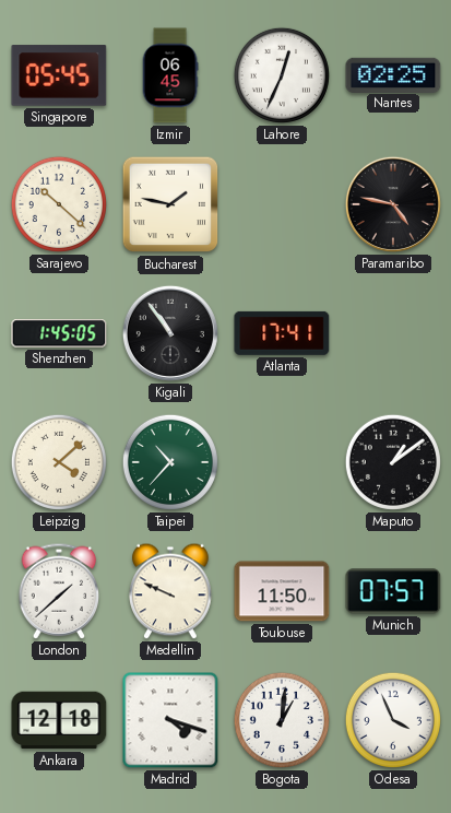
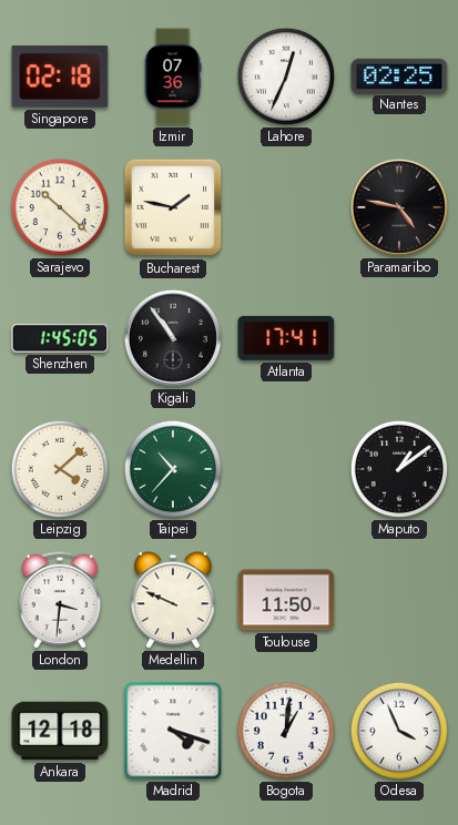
Singapore: 05:45 -> 02:18
Izmir: 06:45 -> 07:36
London: 1:38 -> 3:31
Munich: 07:57 -> none
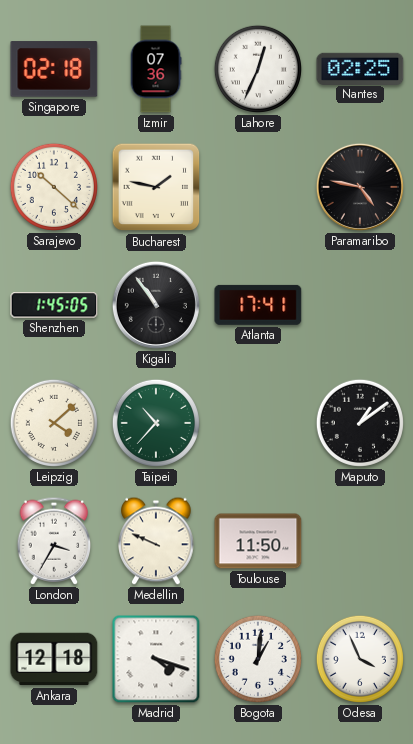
London: 3:31 -> 3:35
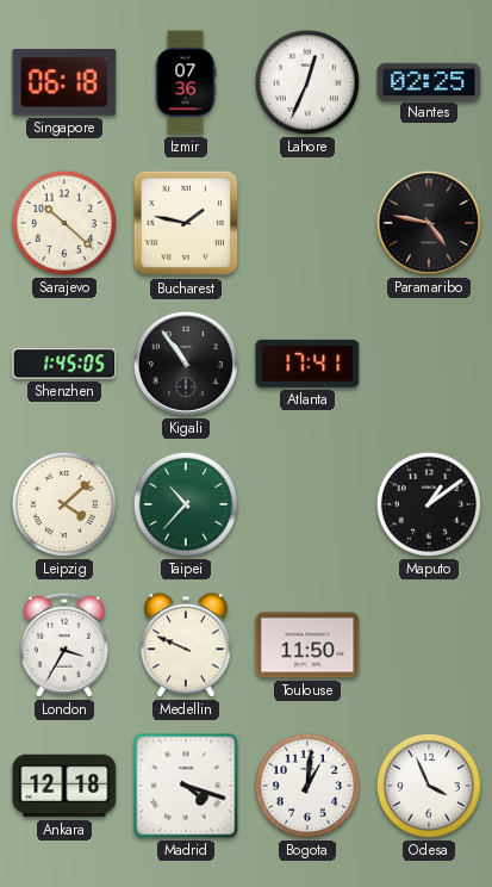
Singapore: 02:18 -> 06:18
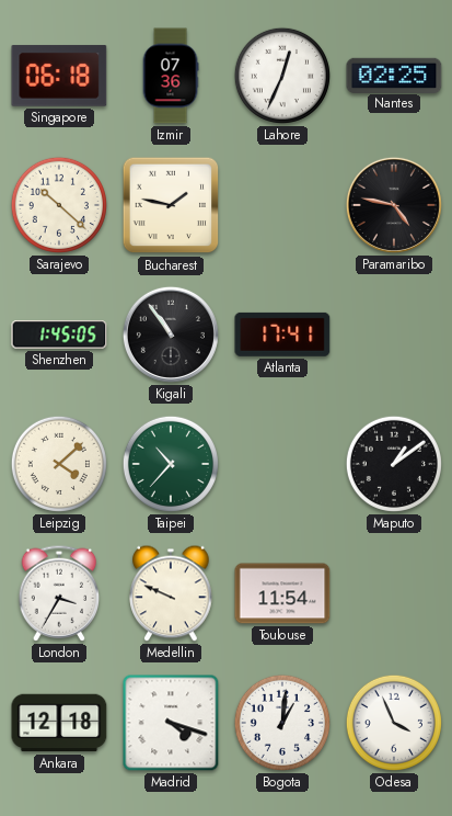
Toulouse: 11:50 -> 11:54
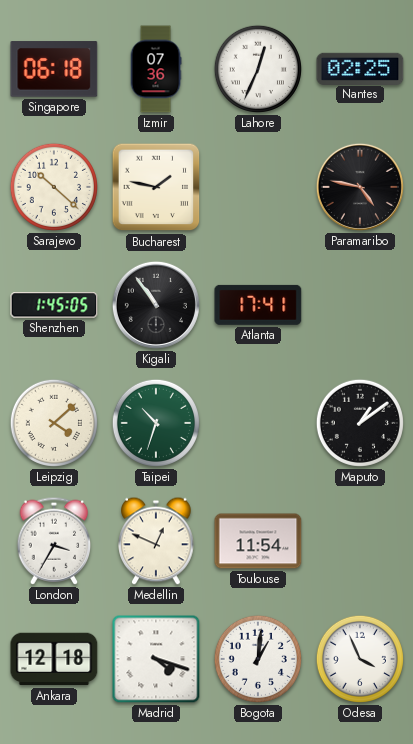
Taipei: 10:37 -> 10:33
Medellin: 9:49 -> 12:49
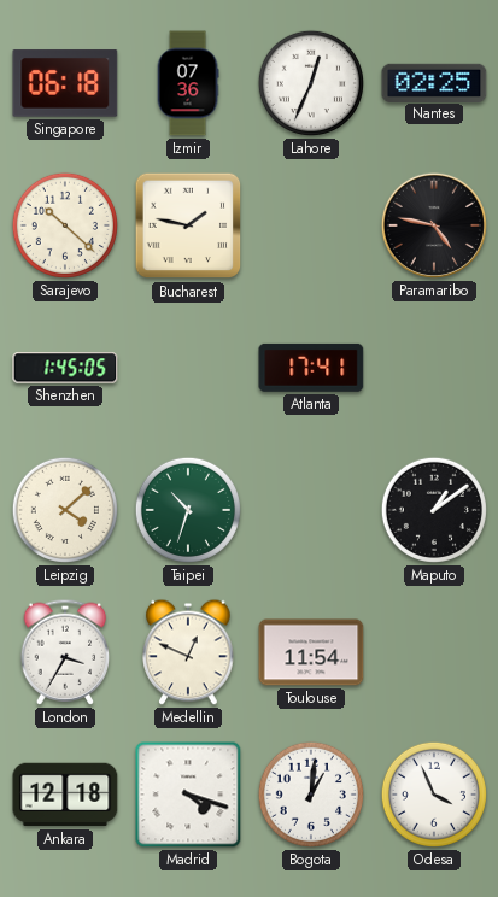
Kigali: 10:54 -> none
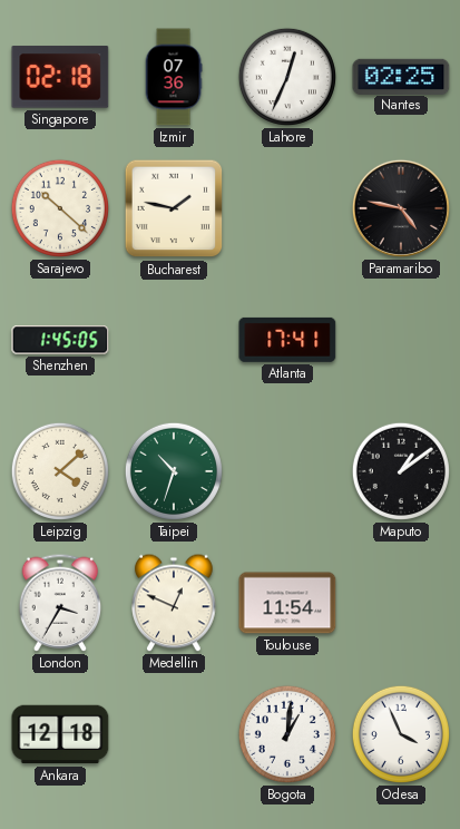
Singapore: 06:18 -> 02:18
Madrid: 4:18 -> none
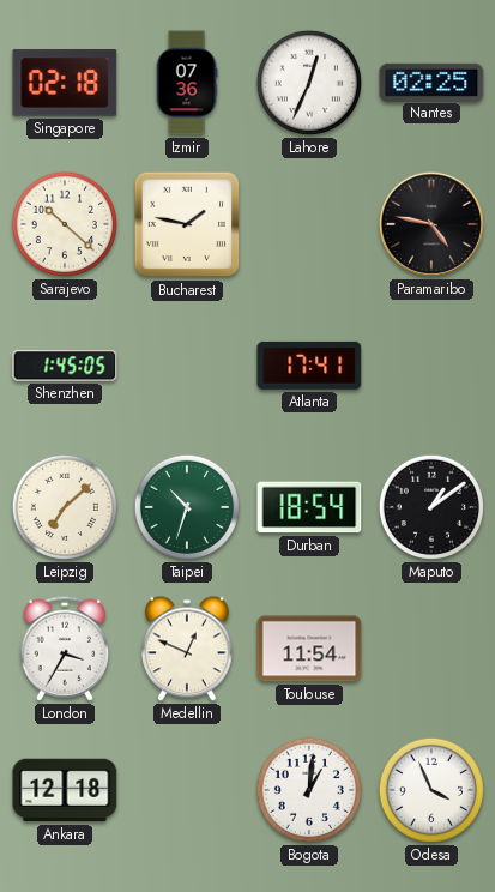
Leipzig: 4:08 -> 7:08
Durban: none -> 18:54
